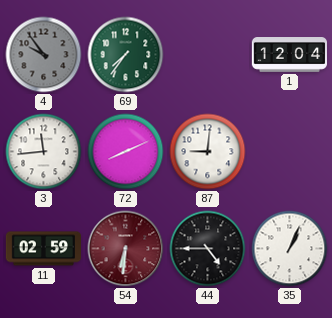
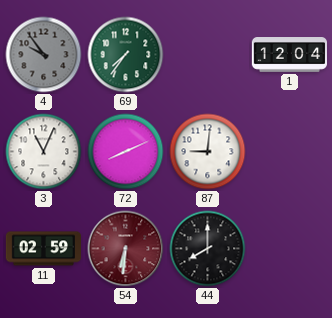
3: 11:44 -> 11:04
44: 4:45 -> 8:00
35: 1:04 -> none
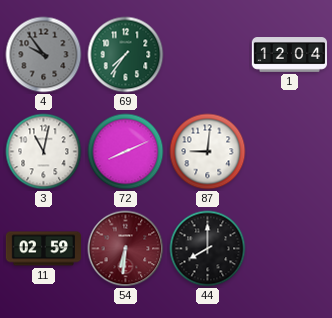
3: 11:04 -> 11:02
